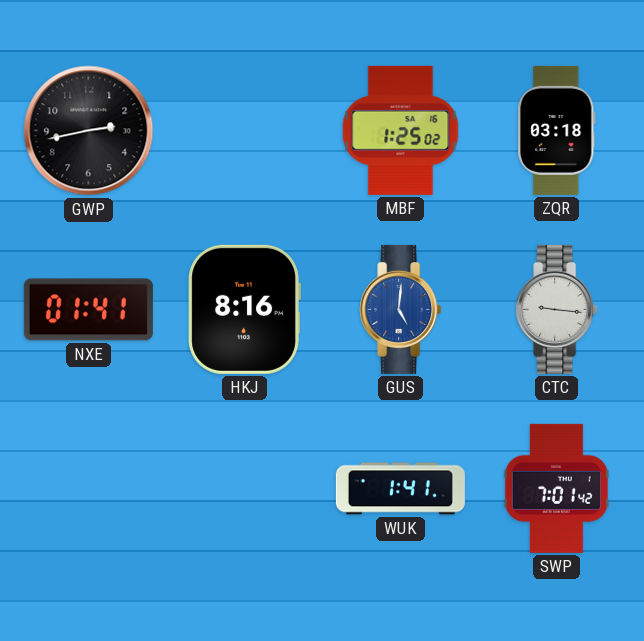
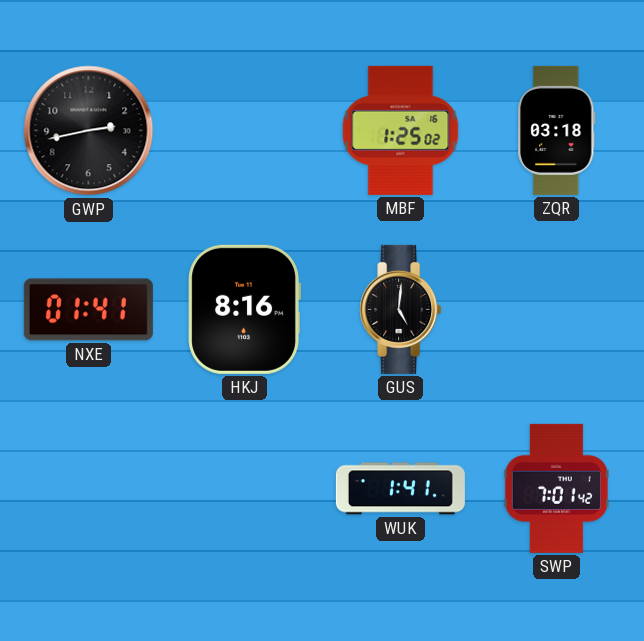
GUS dial: blue -> black
CTC: 9:16 -> none
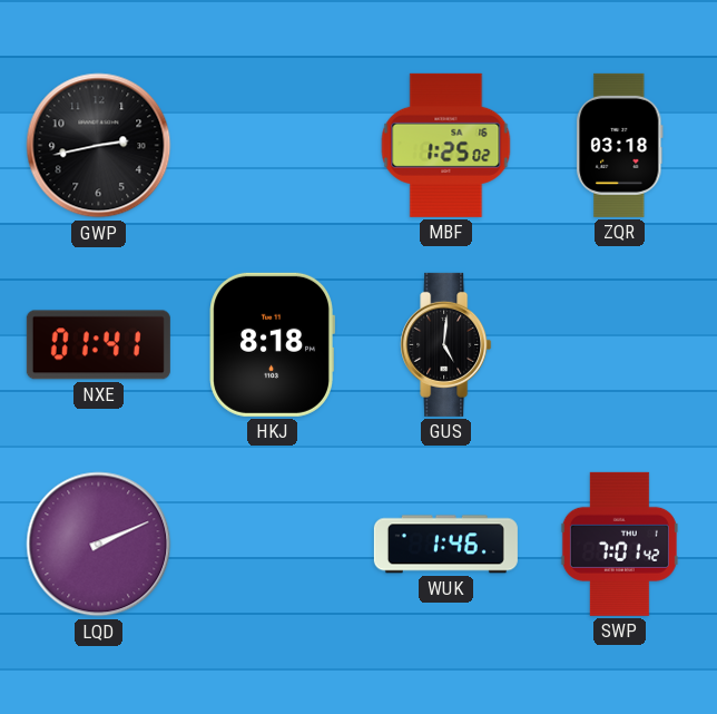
HKJ: 8:16 -> 8:18
LQD: none -> 2:11
WUK: 1:41 -> 1:46
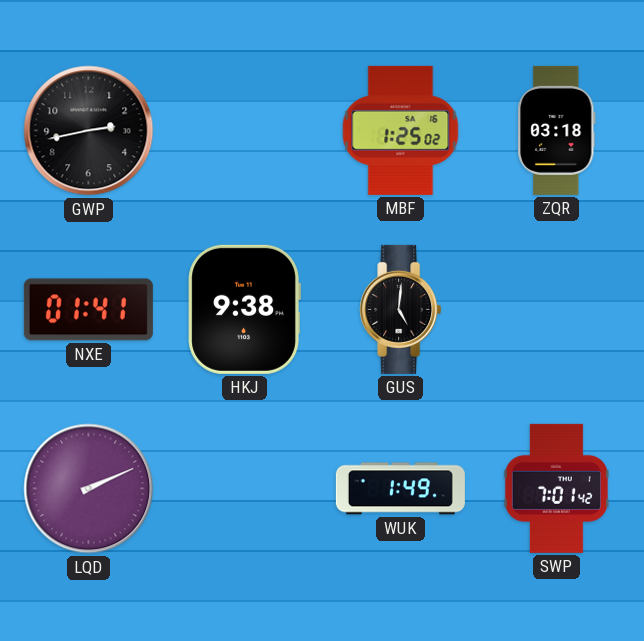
HKJ: 8:18 -> 9:38
WUK: 1:46 -> 1:49
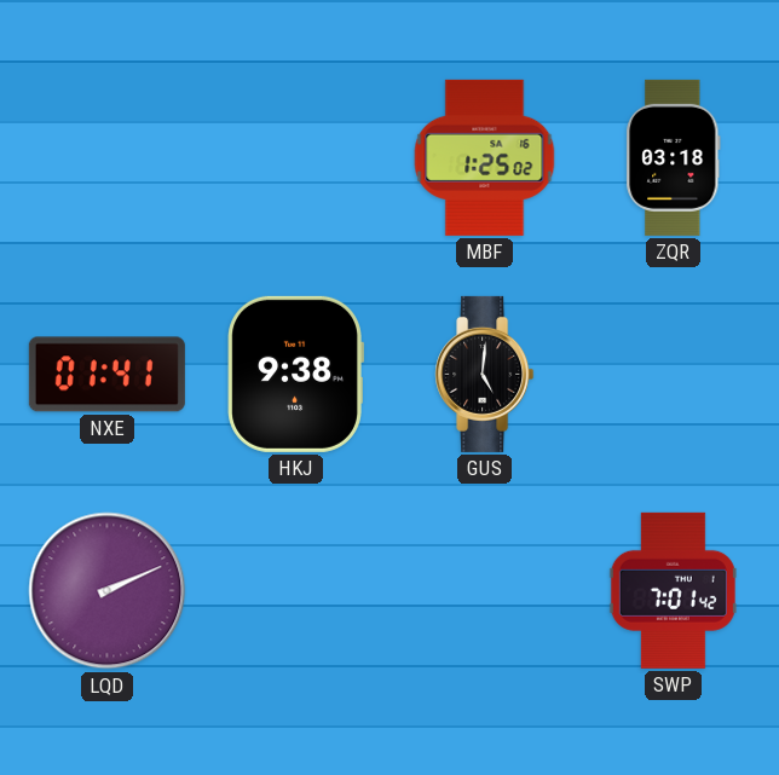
GWP: 2:43 -> none
WUK: 1:49 -> none
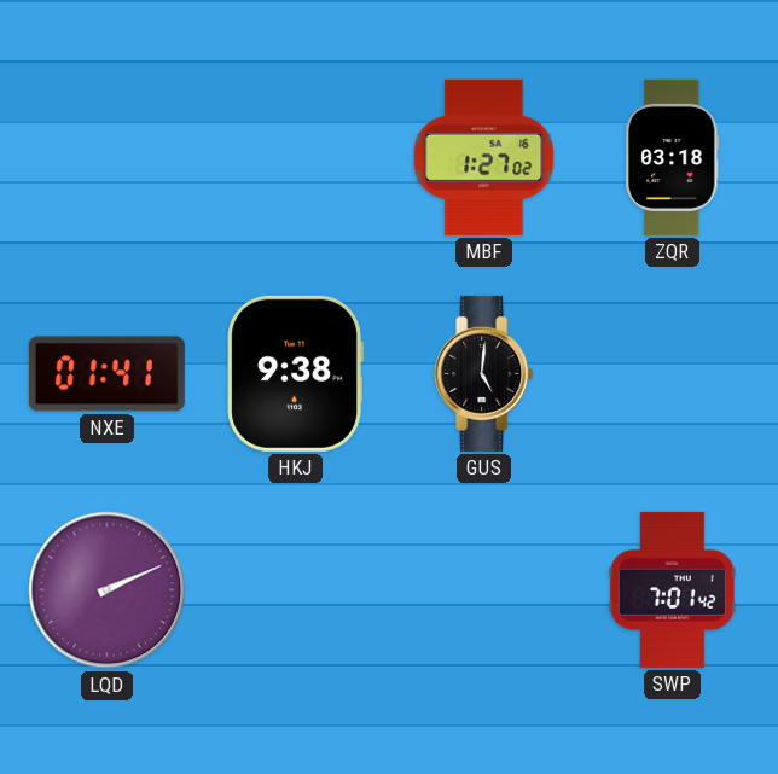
MBF: 1:25 -> 1:27
